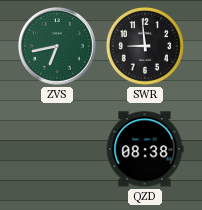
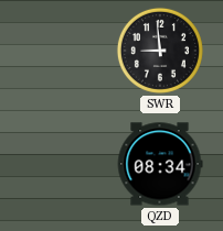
ZVS: 6:43 -> none
QZD: 08:38 -> 08:34
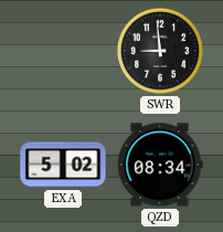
EXA: none -> 5:02
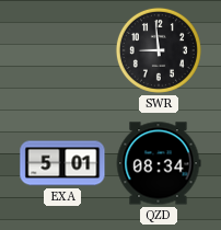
EXA: 5:02 -> 5:01
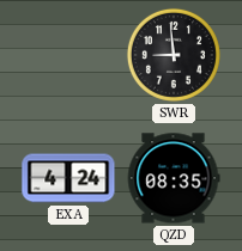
EXA: 5:01 -> 4:24
QZD: 08:34 -> 08:35
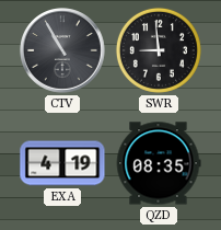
CTV: none -> 10:55
EXA: 4:24 -> 4:19
